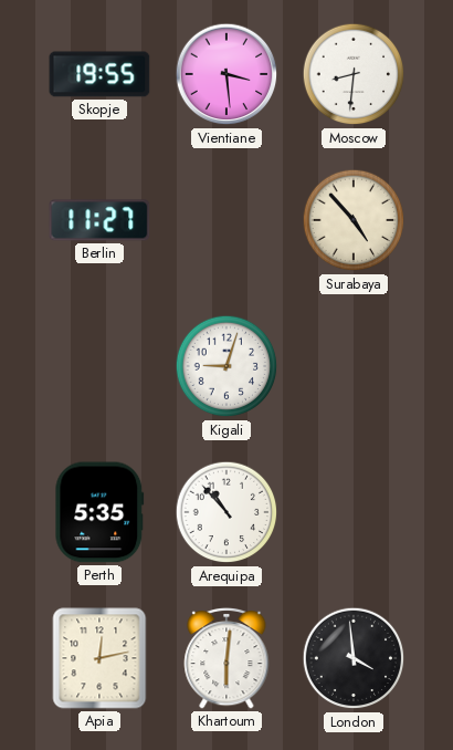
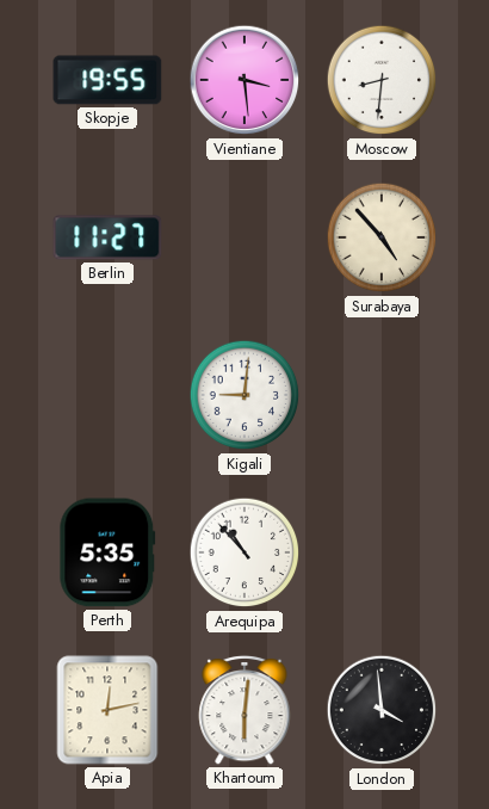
Kigali: 9:03 -> 9:01
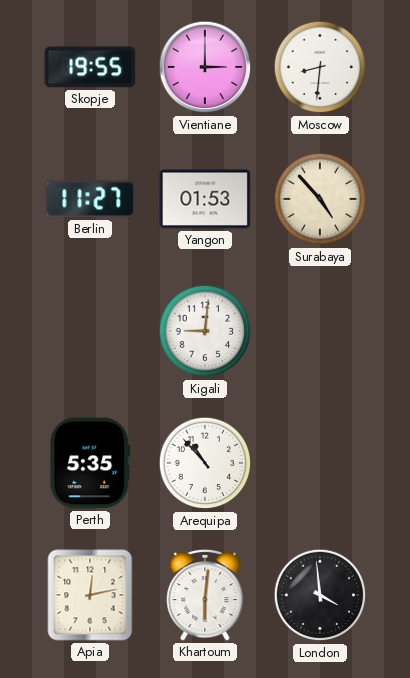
Vientiane: 3:29 -> 3:00
Yangon: none -> 01:53
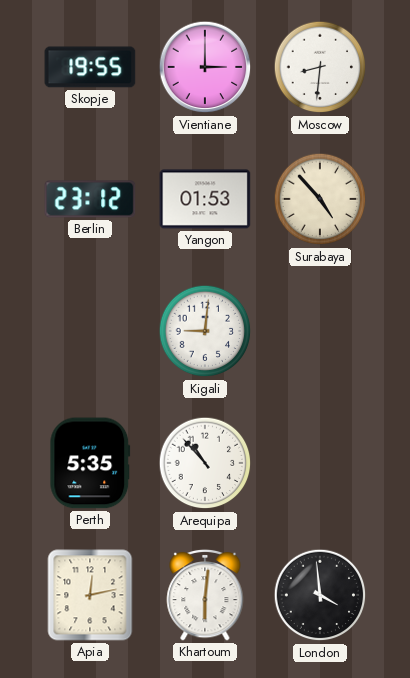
Berlin: 11:27 -> 23:12
